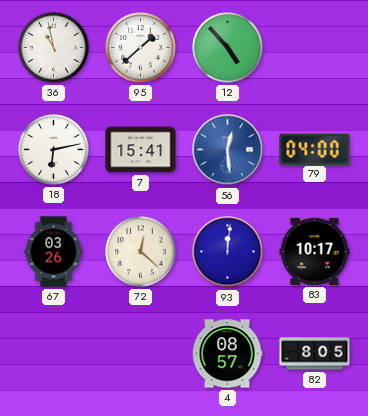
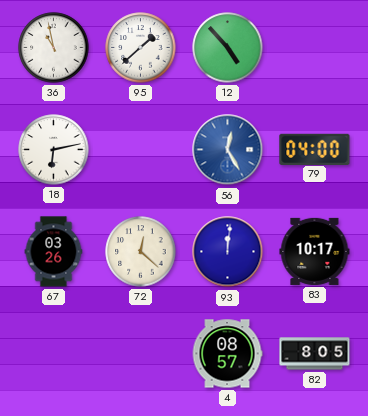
7: 15:41 -> none
56: 12:29 -> 12:25
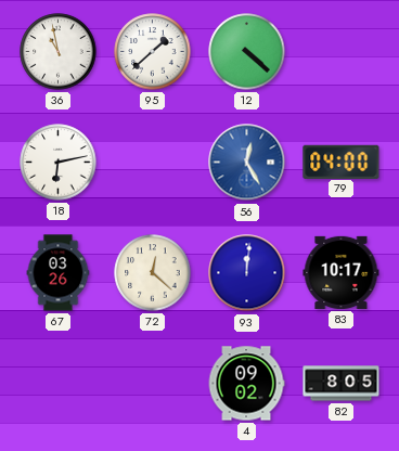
12: 4:53 -> 4:22
4: 08:57 -> 09:02
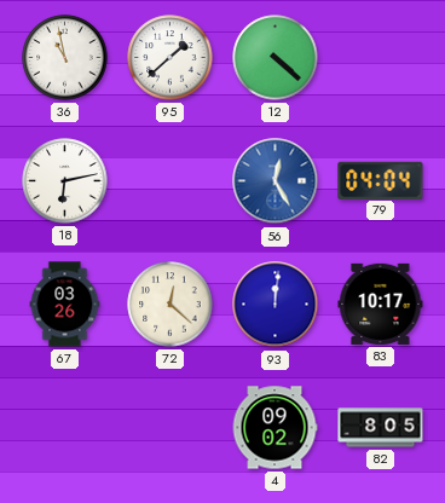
79: 04:00 -> 04:04
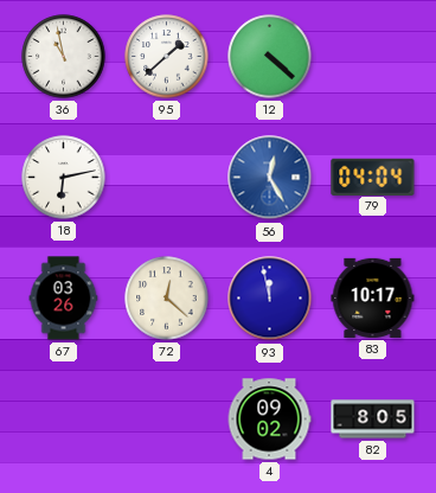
93: 12:01 -> 11:58
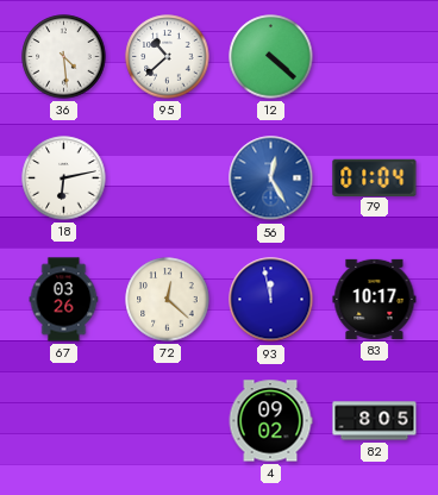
36: 10:58 -> 4:29
95: 1:38 -> 10:38
79: 04:04 -> 01:04
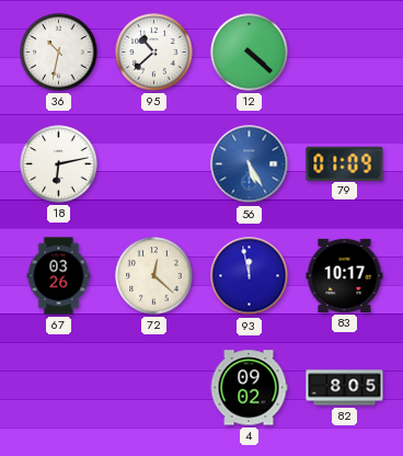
36: 4:29 -> 10:32
56: 12:25 -> 5:25
79: 01:04 -> 01:09
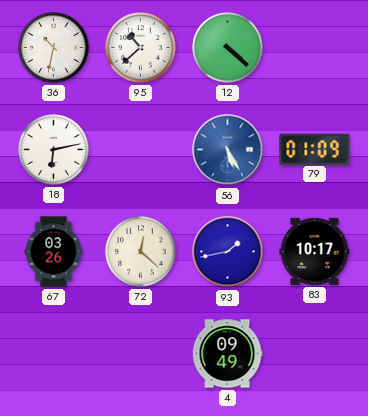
93: 11:58 -> 1:43
4: 09:02 -> 09:49
82: 8:05 -> none
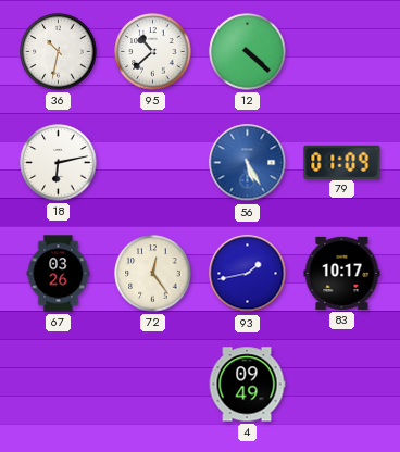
72: 12:22 -> 12:24
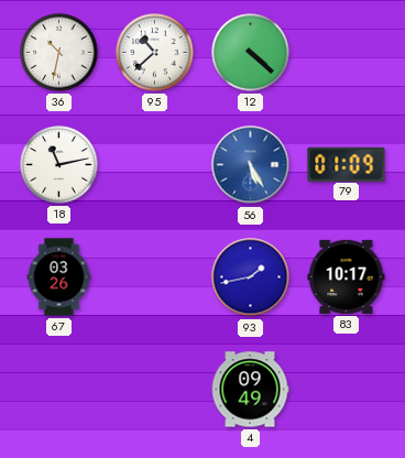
18: 6:13 -> 11:13
72: 12:24 -> none
